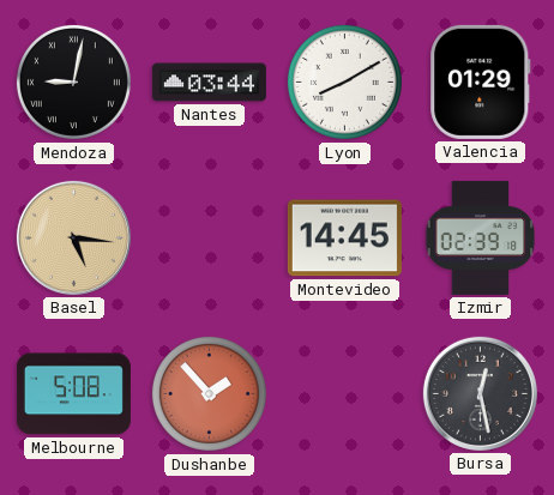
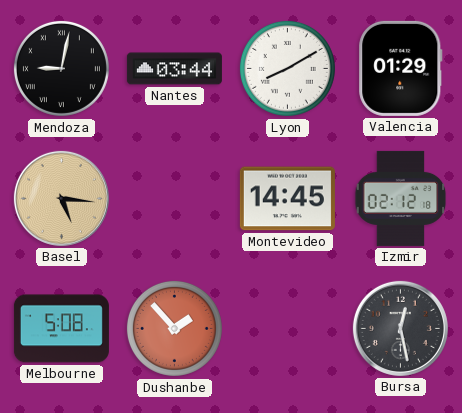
Izmir: 02:39 -> 02:12
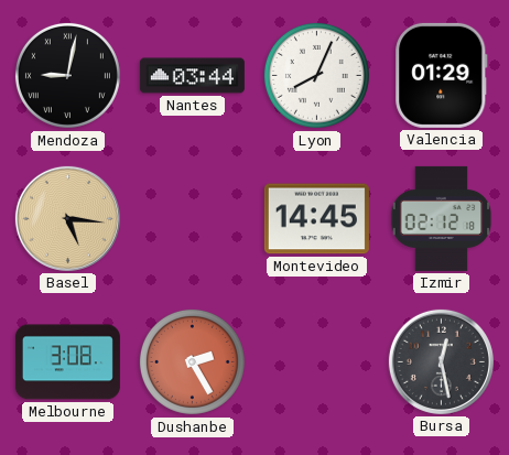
Lyon: 8:10 -> 8:04
Melbourne: 5:08 -> 3:08
Dushanbe: 1:53 -> 2:25
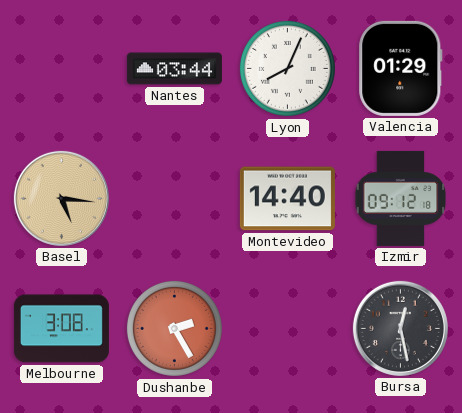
Mendoza: 9:02 -> none
Montevideo: 14:45 -> 14:40
Izmir: 02:12 -> 09:12
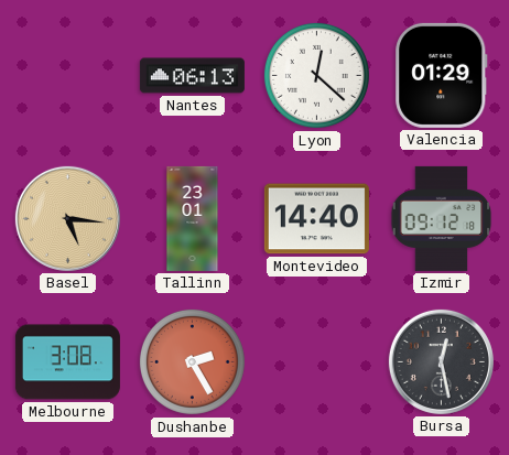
Nantes: 03:44 -> 06:13
Lyon: 8:04 -> 12:22
Tallinn: none -> 23:01
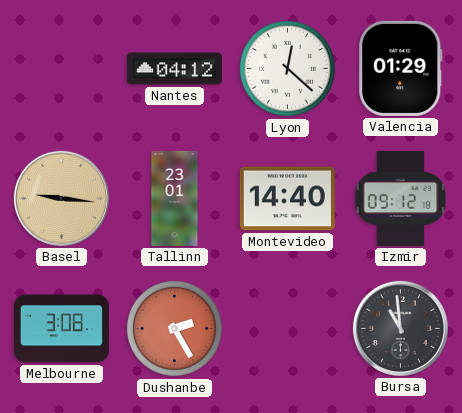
Nantes: 06:13 -> 04:12
Basel: 5:16 -> 9:16
Bursa: 12:28 -> 10:59
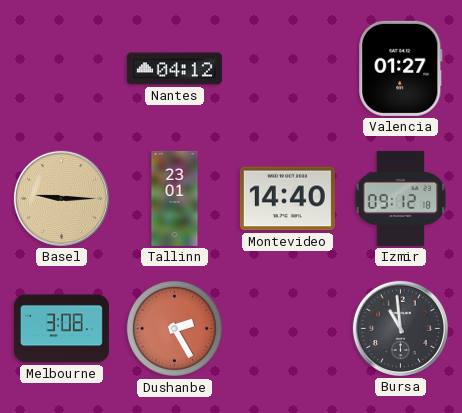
Lyon: 12:22 -> none
Valencia: 01:29 -> 01:27
Basel: 9:16 -> 9:15
